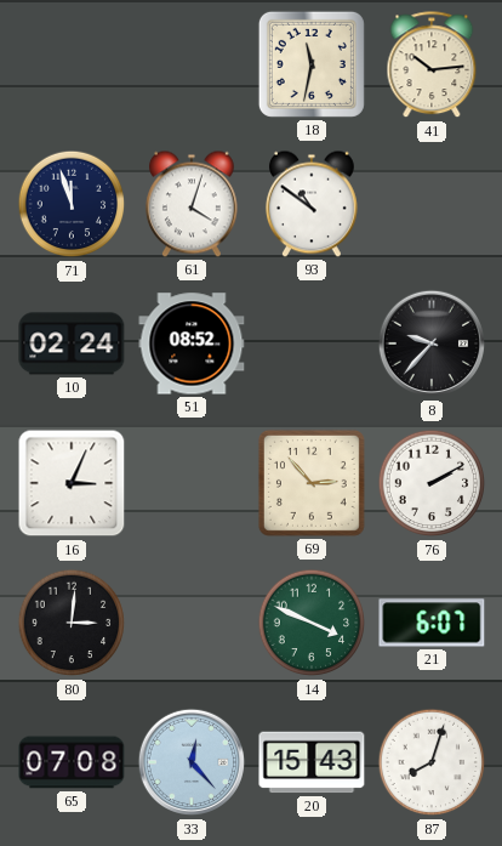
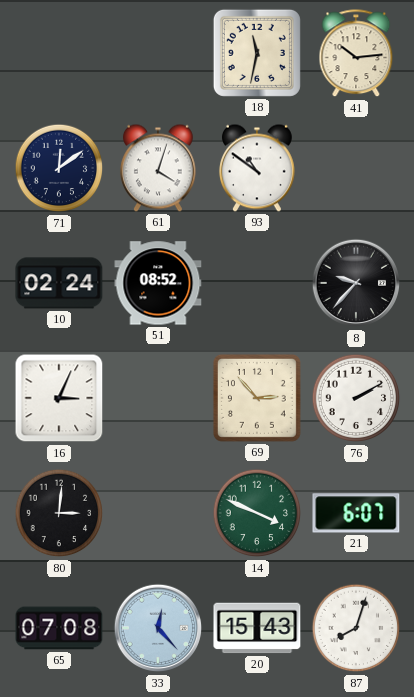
71: 11:57 -> 12:09
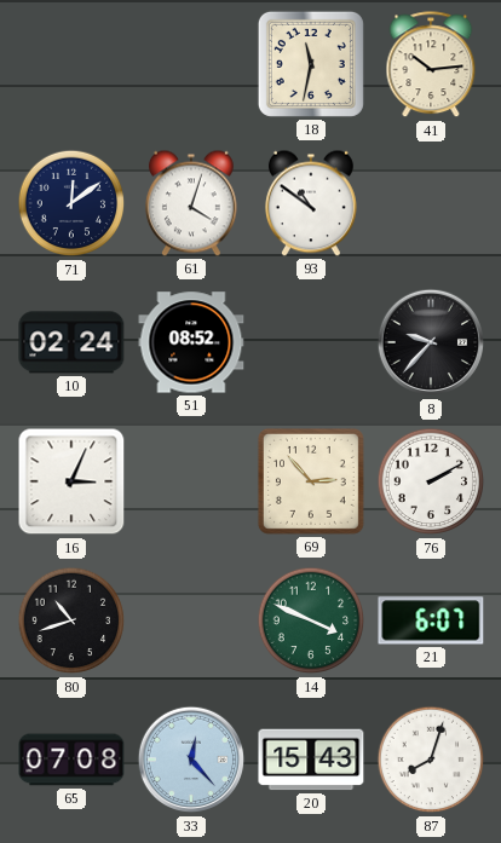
80: 3:01 -> 10:42
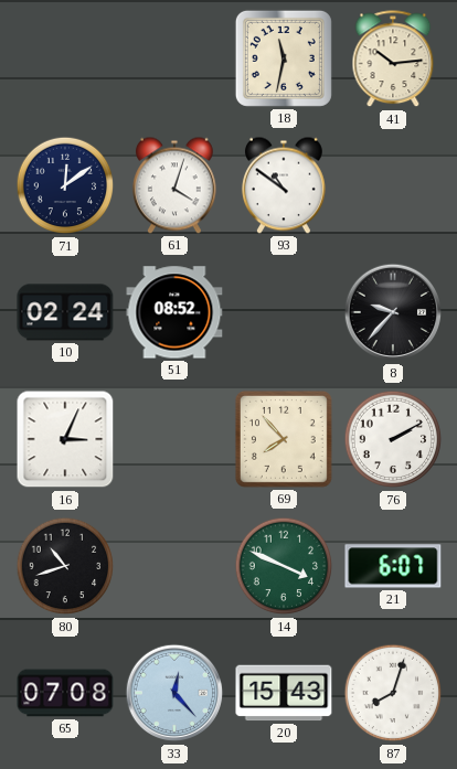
69: 2:53 -> 7:53
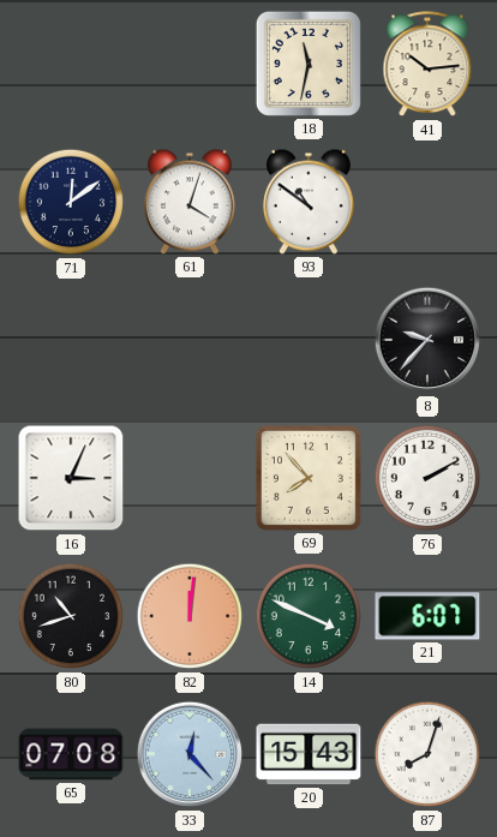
10: 02:24 -> none
51: 08:52 -> none
82: none -> 12:01
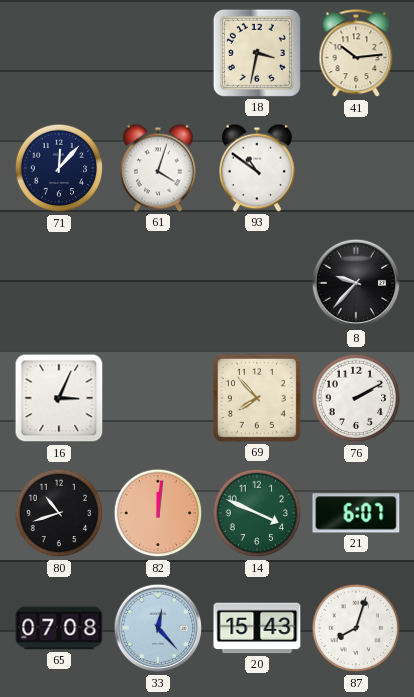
18: 11:32 -> 3:32
71: 12:09 -> 12:07
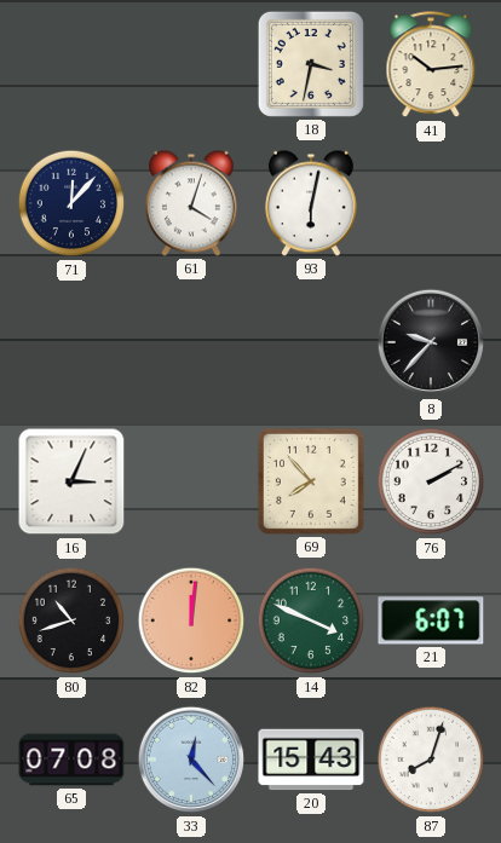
93: 10:51 -> 6:02
